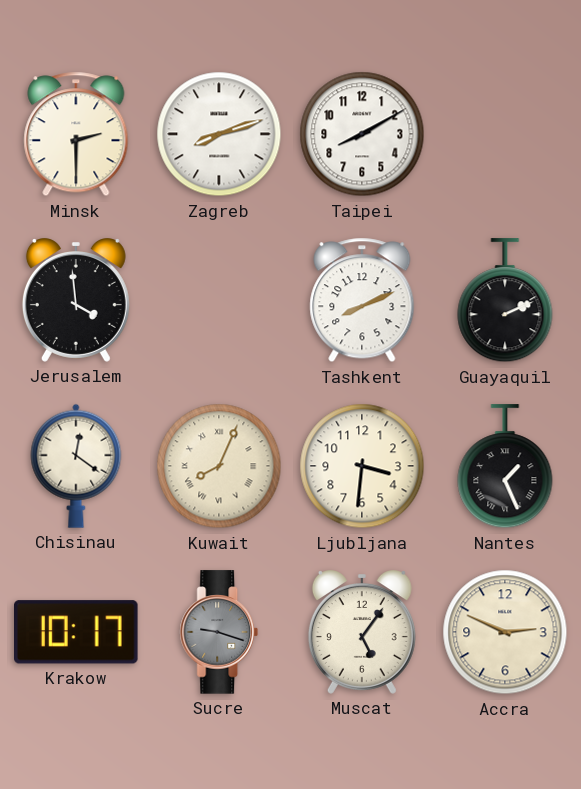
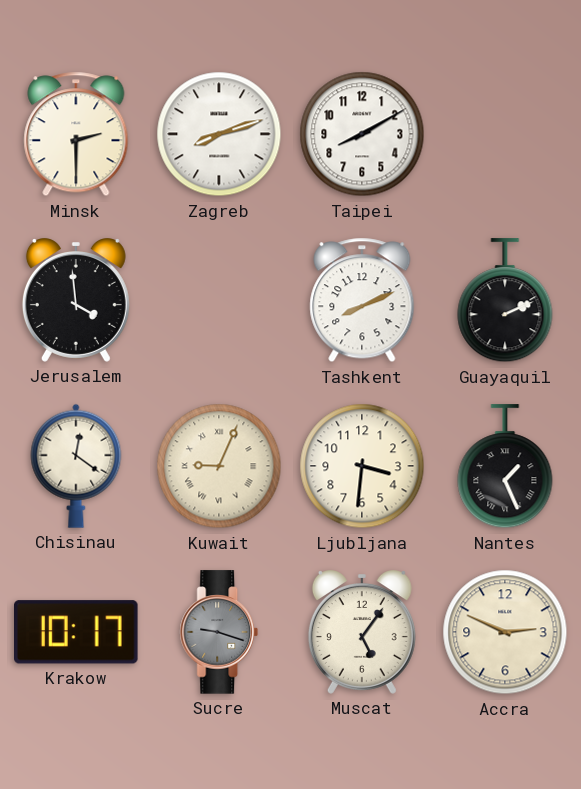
Kuwait: 8:04 -> 9:04
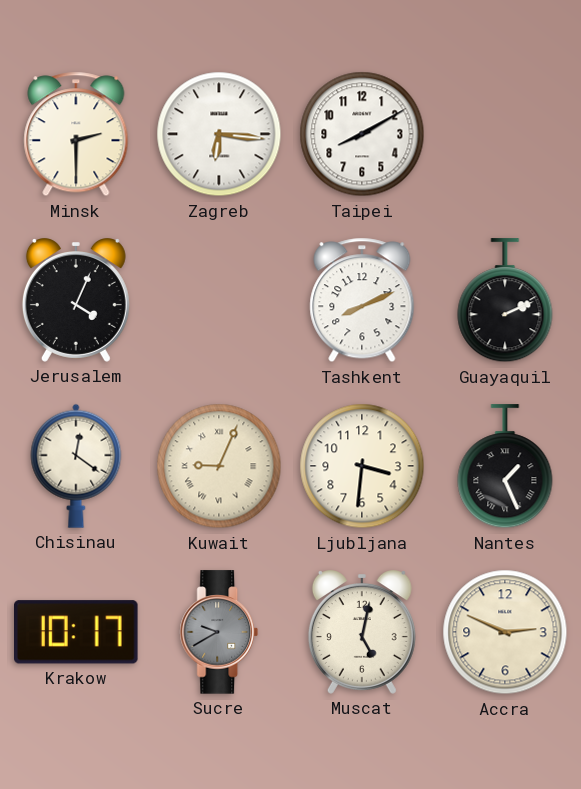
Zagreb: 8:12 -> 6:16
Jerusalem: 3:59 -> 4:04
Sucre: 9:18 -> 9:40
Muscat: 5:06 -> 5:02
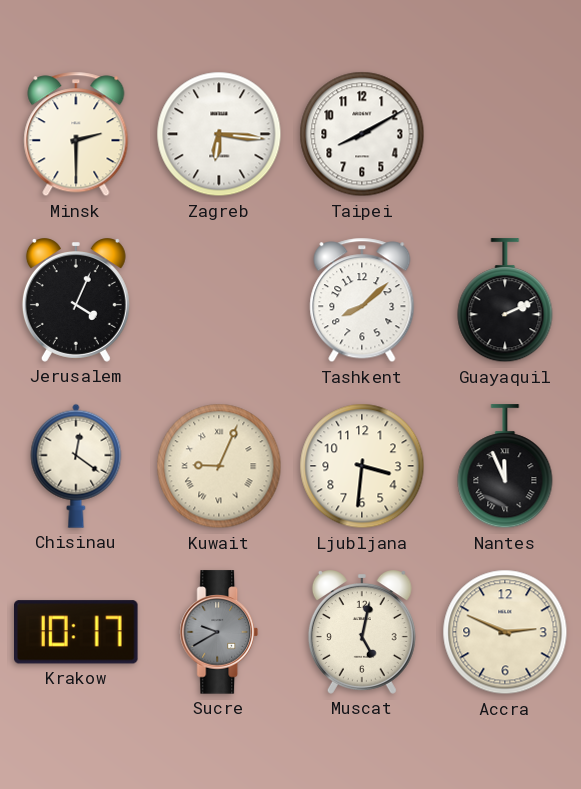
Tashkent: 8:11 -> 8:08
Nantes: 1:26 -> 11:56
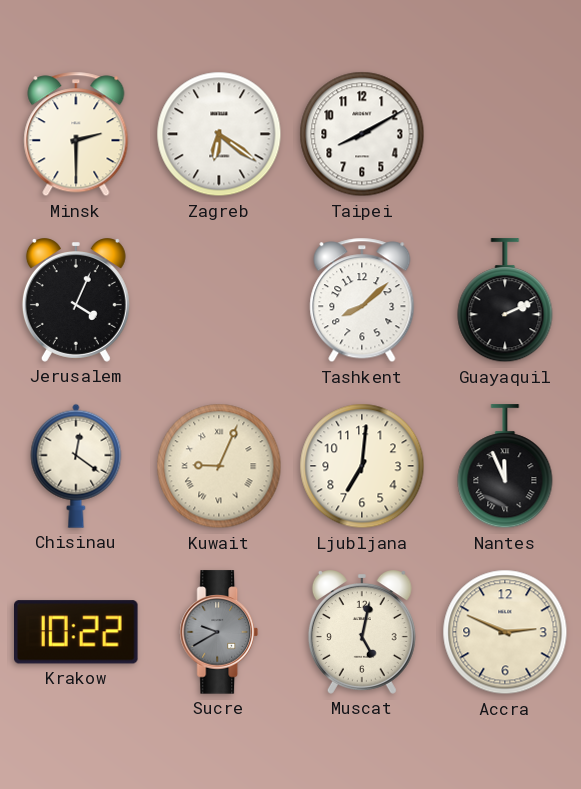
Zagreb: 6:16 -> 6:21
Ljubljana: 3:31 -> 7:01
Krakow: 10:17 -> 10:22
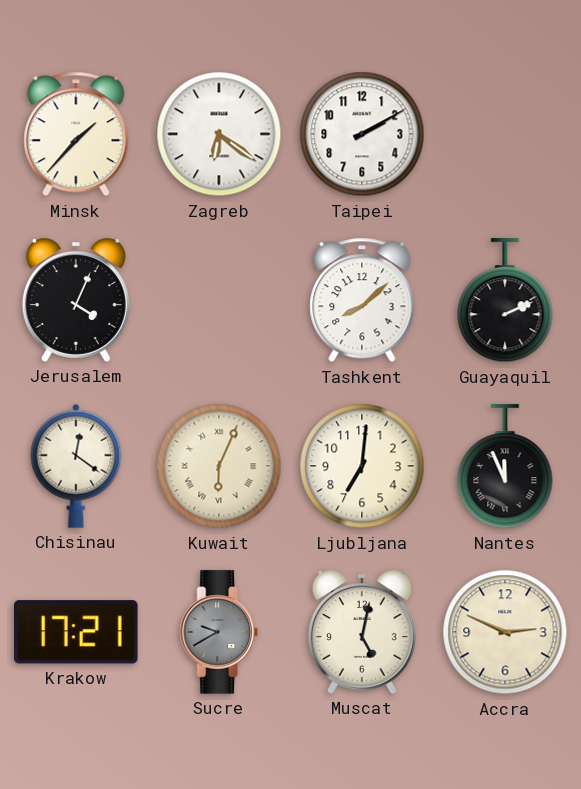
Minsk: 2:30 -> 1:37
Taipei: 8:10 -> 2:10
Kuwait: 9:04 -> 6:04
Krakow: 10:22 -> 17:21
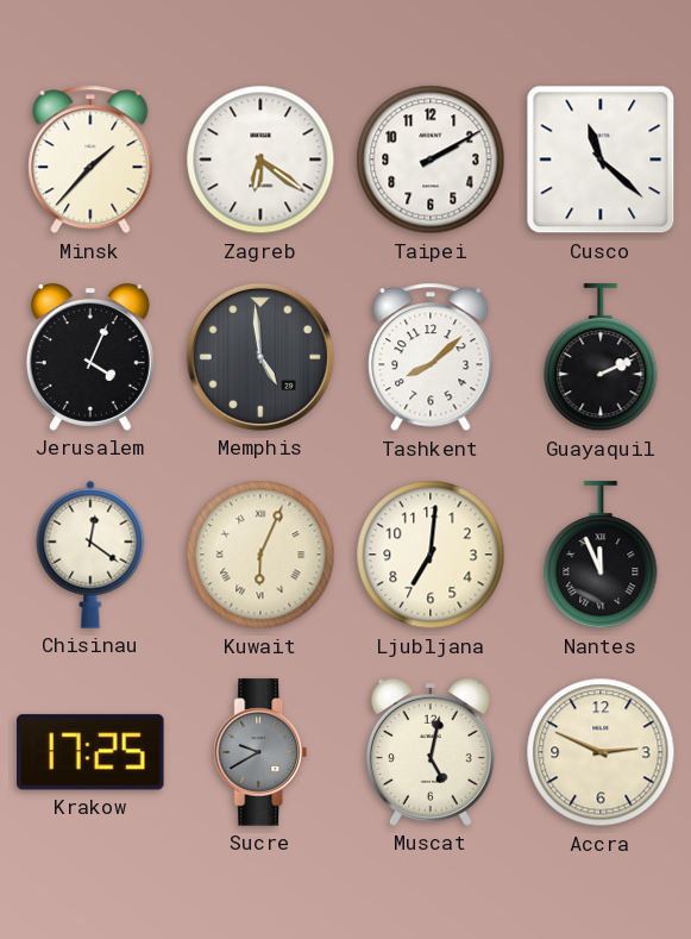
Cusco: none -> 11:22
Memphis: none -> 4:59
Krakow: 17:21 -> 17:25
